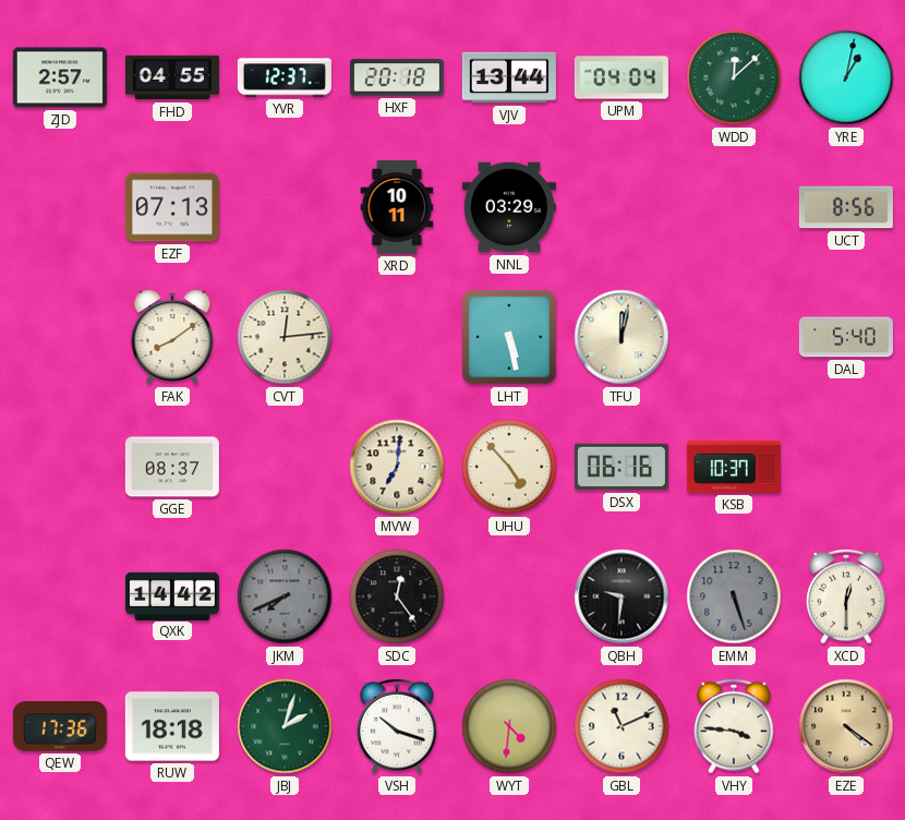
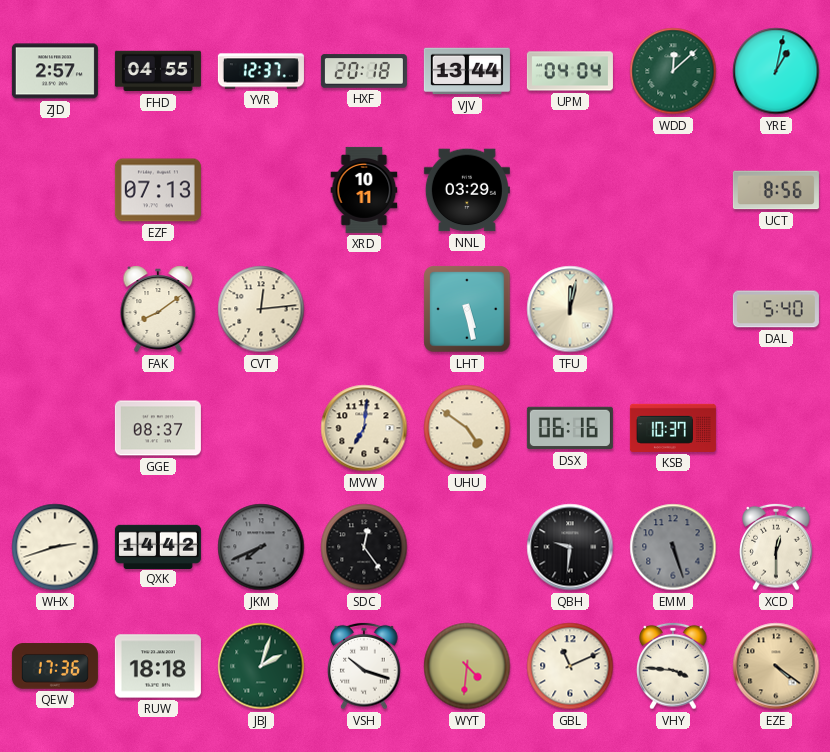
UHU: 4:53 -> 4:51
WHX: none -> 2:42
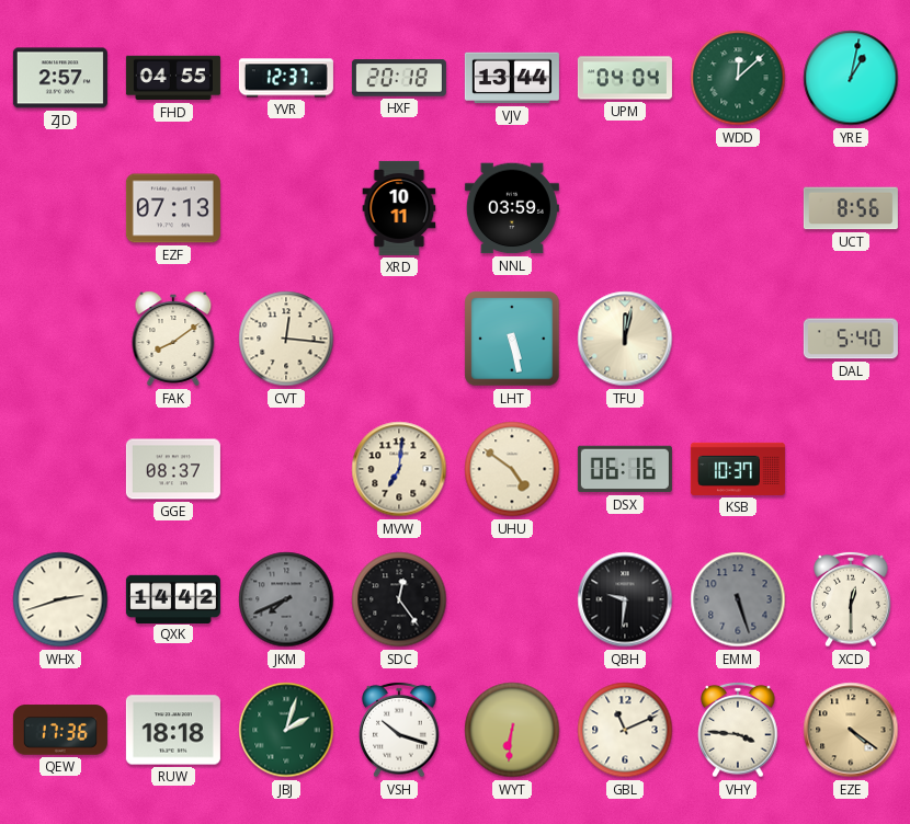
NNL: 03:29 -> 03:59
CVT: 12:14 -> 12:16
WYT: 4:31 -> 6:31
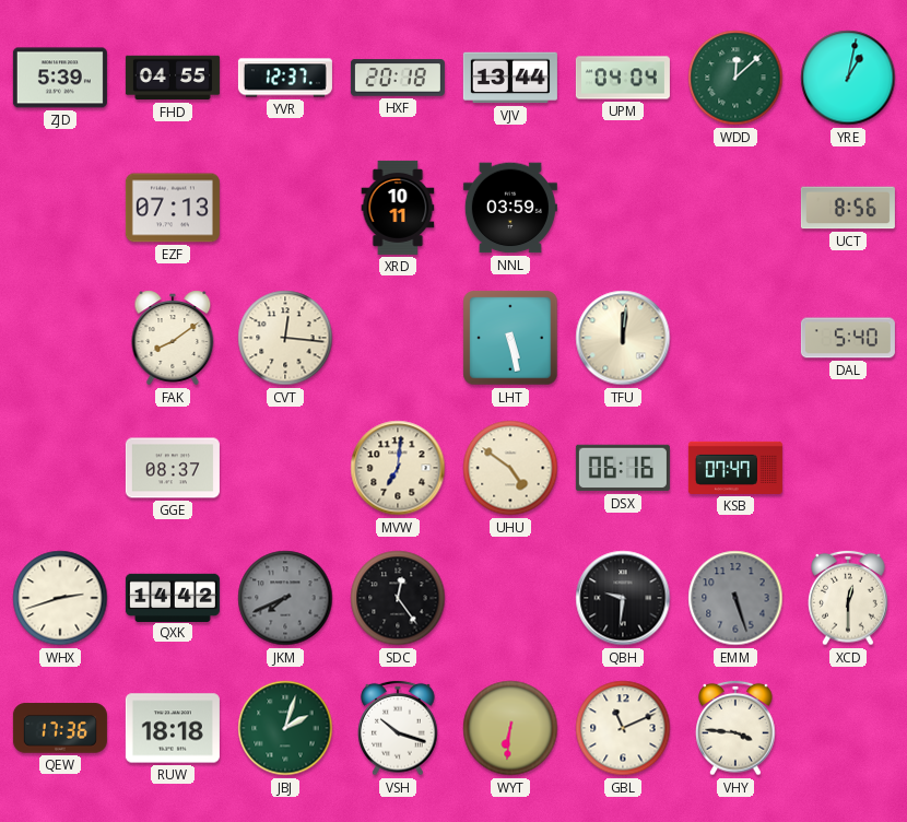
ZJD: 2:57 -> 5:39
TFU: 12:02 -> 12:01
KSB: 10:37 -> 07:47
EZE: 4:21 -> none
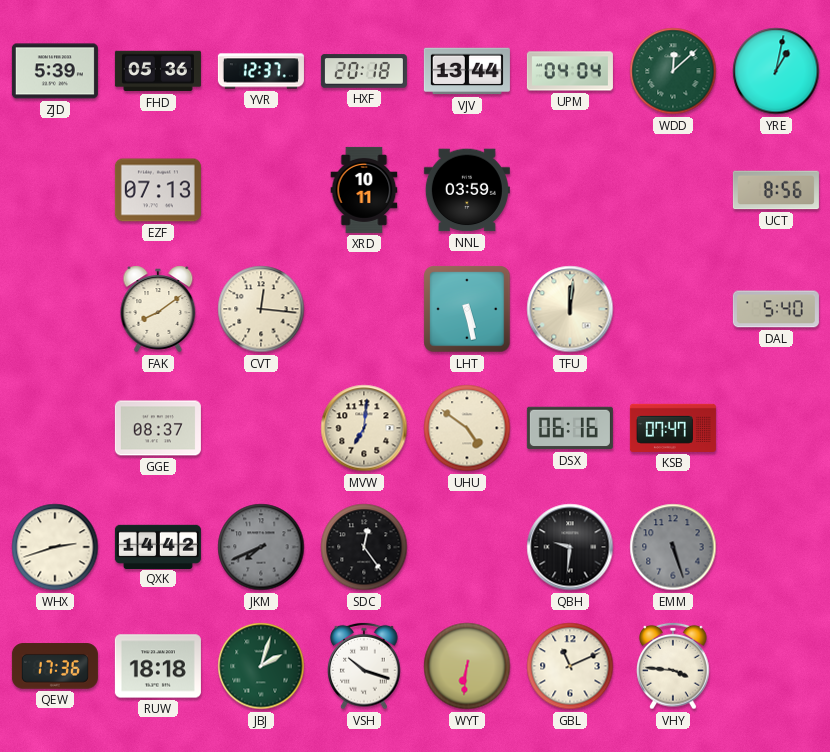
FHD: 04:55 -> 05:36
XCD: 12:30 -> none
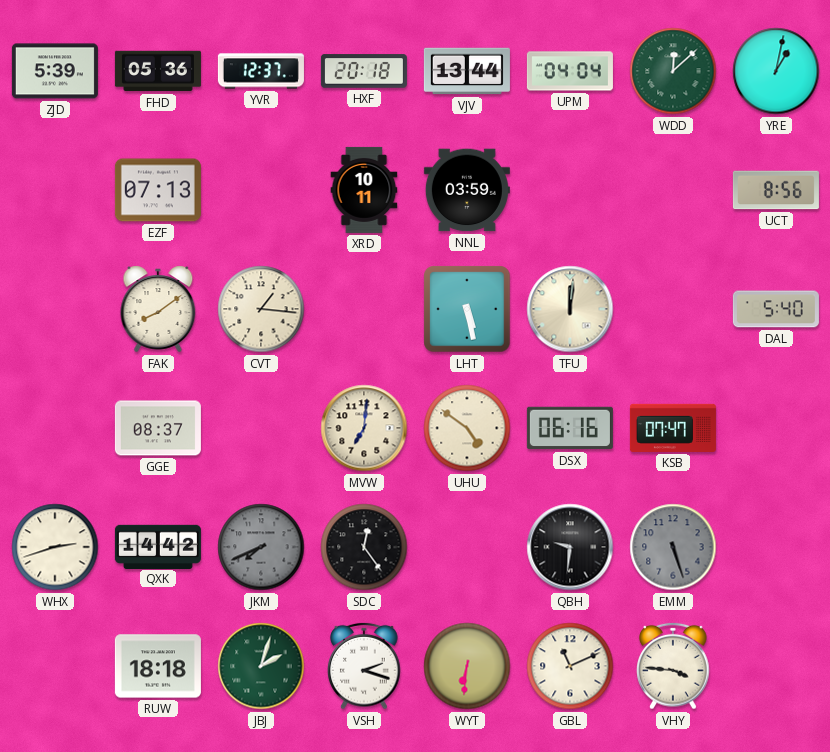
CVT: 12:16 -> 1:16
QEW: 17:36 -> none
VSH: 10:18 -> 2:18
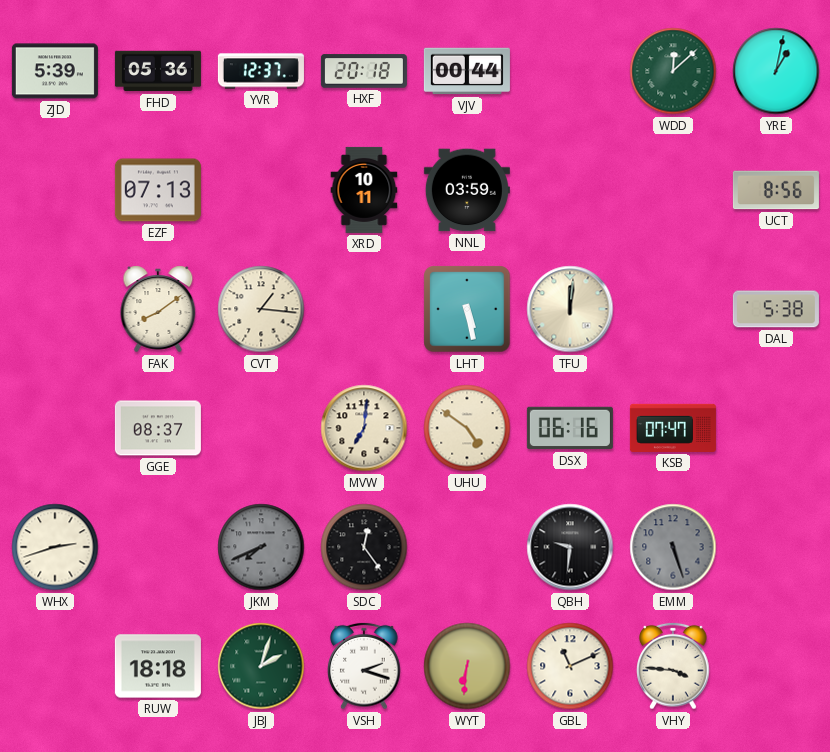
VJV: 13:44 -> 00:44
UPM: 04:04 -> none
DAL: 5:40 -> 5:38
QXK: 14:42 -> none
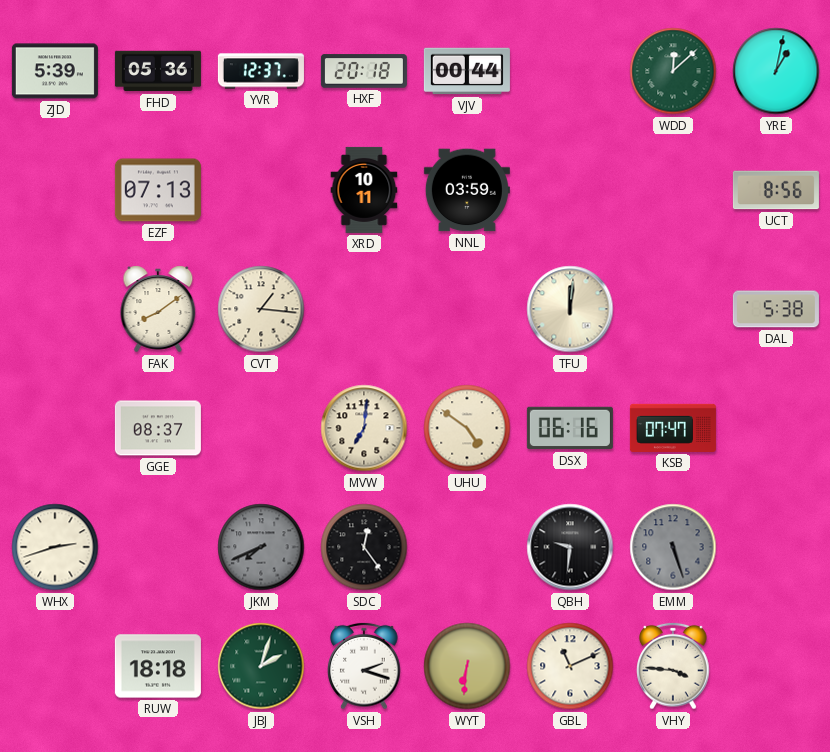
LHT: 5:28 -> none
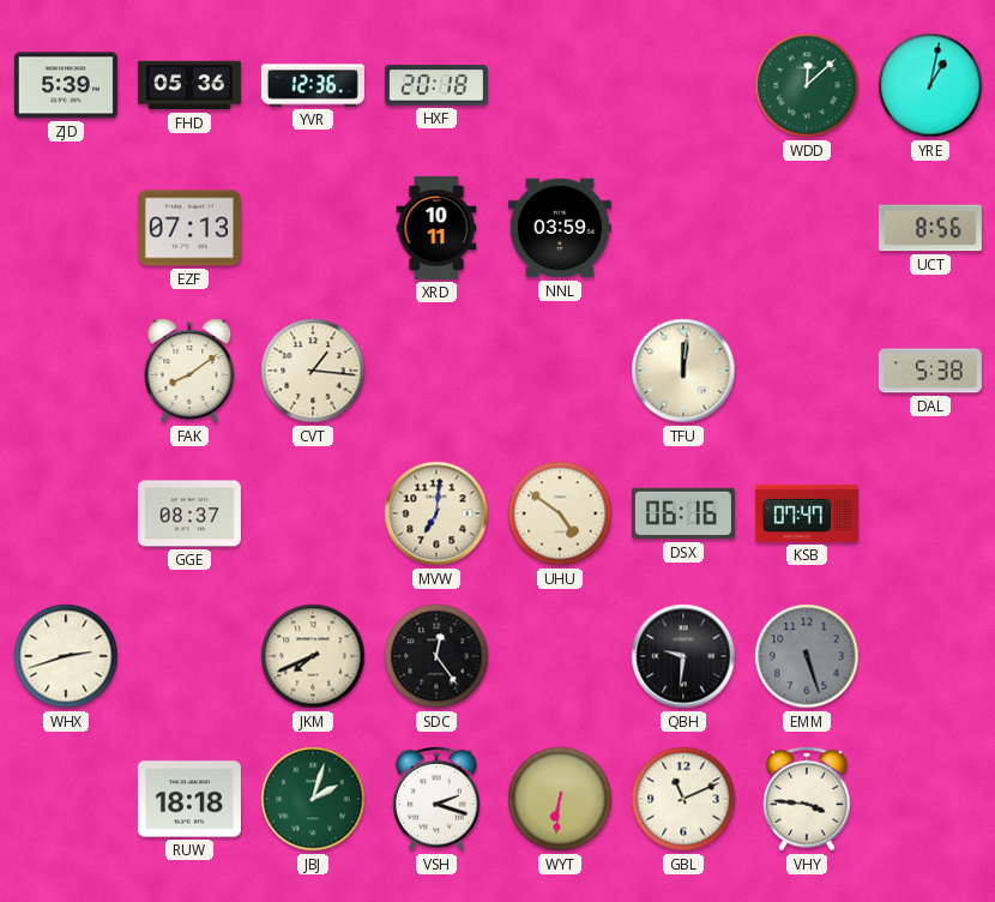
YVR: 12:37 -> 12:36
VJV: 00:44 -> none
JKM dial: grey -> cream
